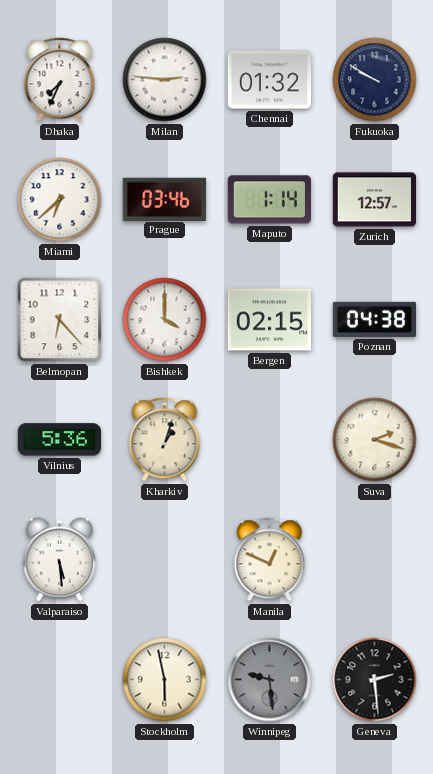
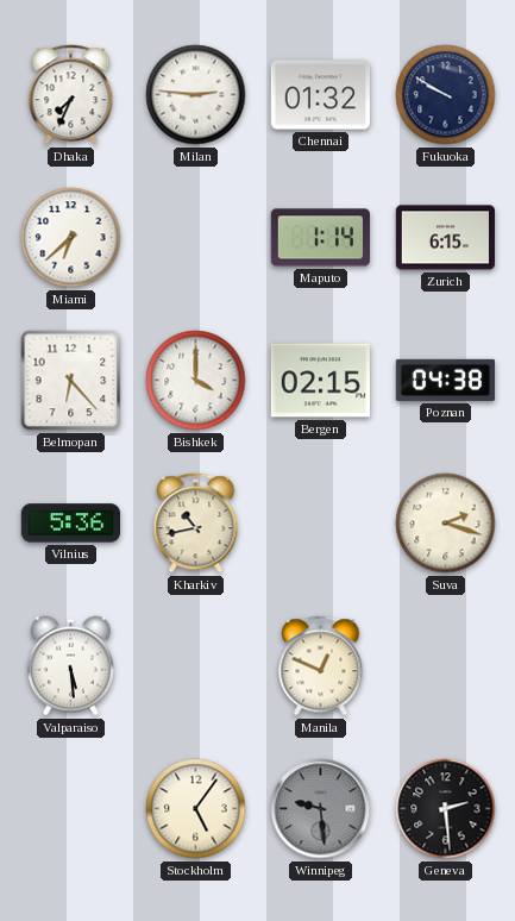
Prague: 03:46 -> none
Zurich: 12:57 -> 6:15
Kharkiv: 1:03 -> 10:43
Stockholm: 5:58 -> 5:06
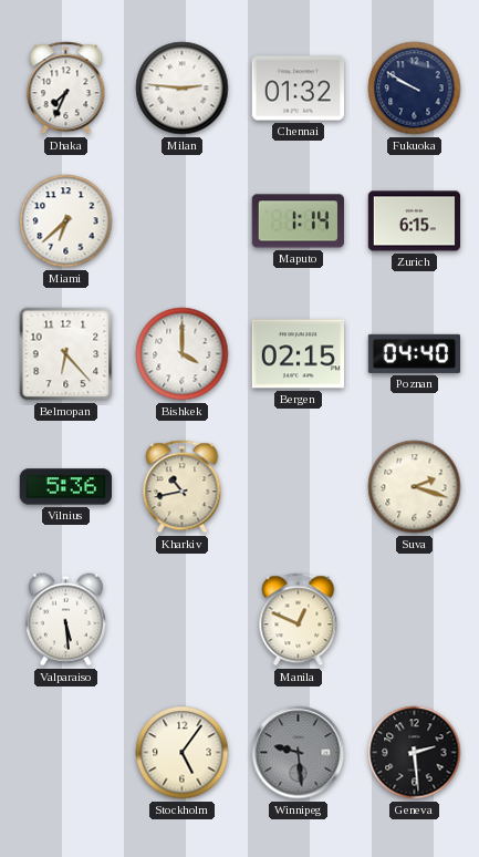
Poznan: 04:38 -> 04:40
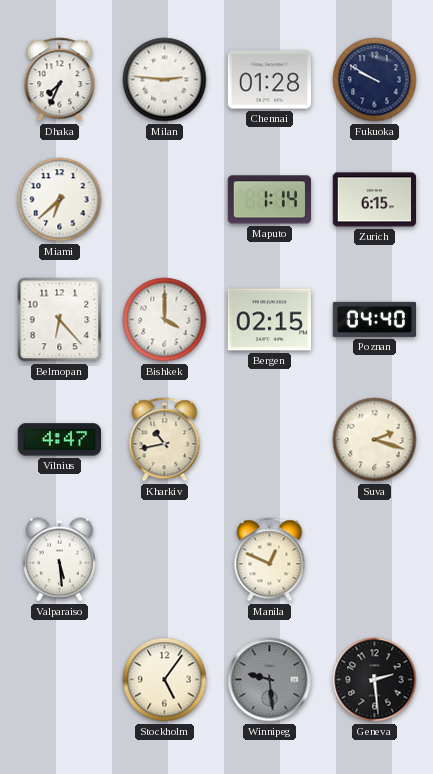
Chennai: 01:32 -> 01:28
Vilnius: 5:36 -> 4:47
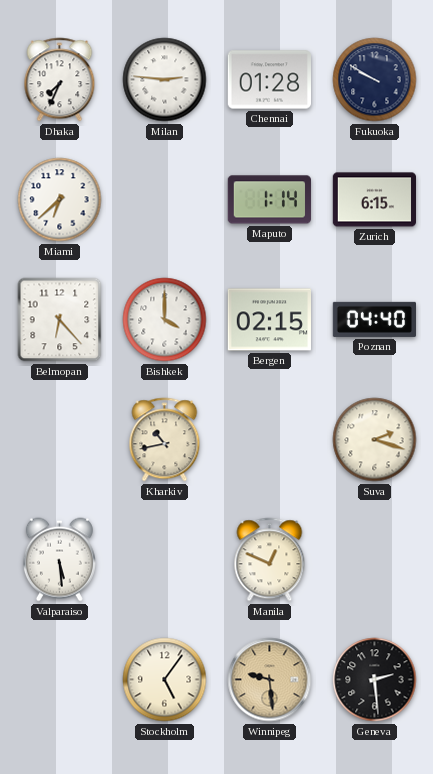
Vilnius: 4:47 -> none
Winnipeg dial: grey -> champagne
